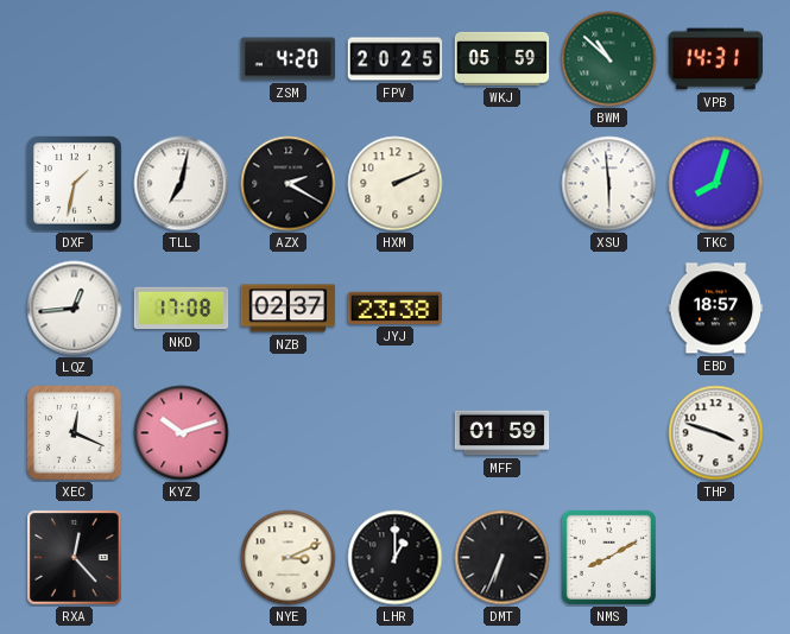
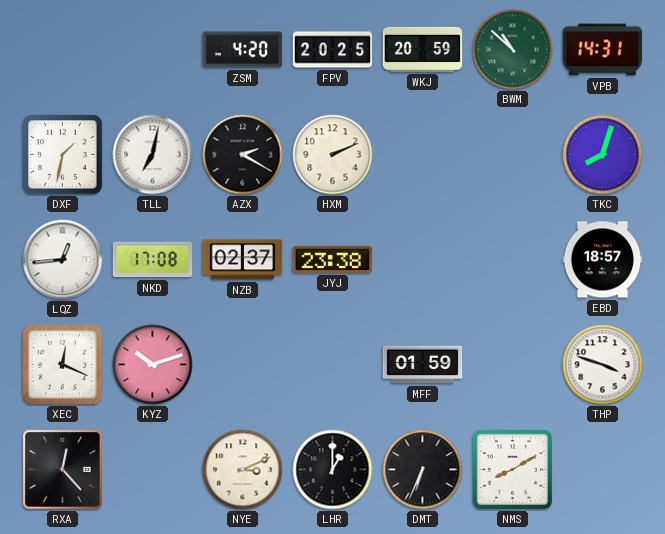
WKJ: 05:59 -> 20:59
XSU: 5:59 -> none
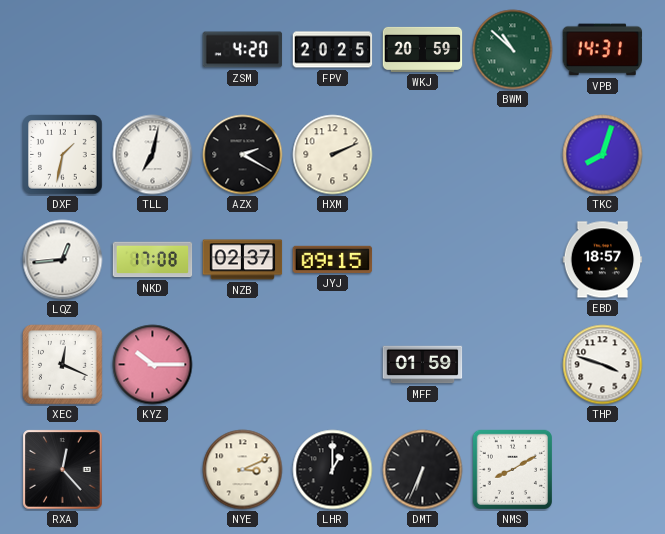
JYJ: 23:38 -> 09:15
KYZ: 10:12 -> 10:15
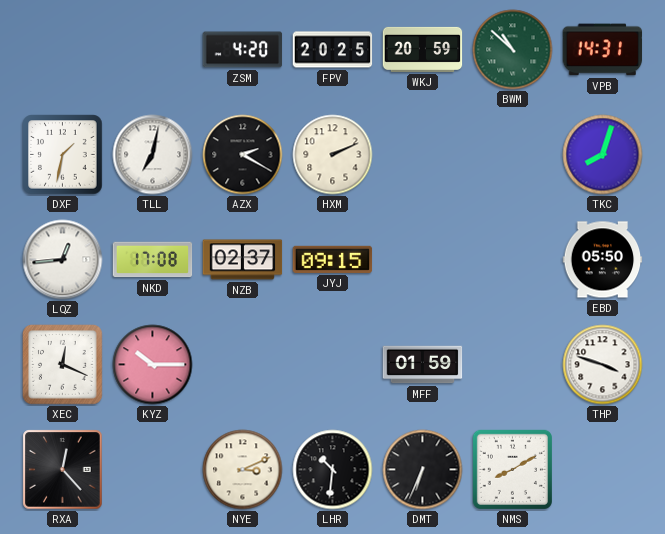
EBD: 18:57 -> 05:50
LHR: 1:00 -> 10:31
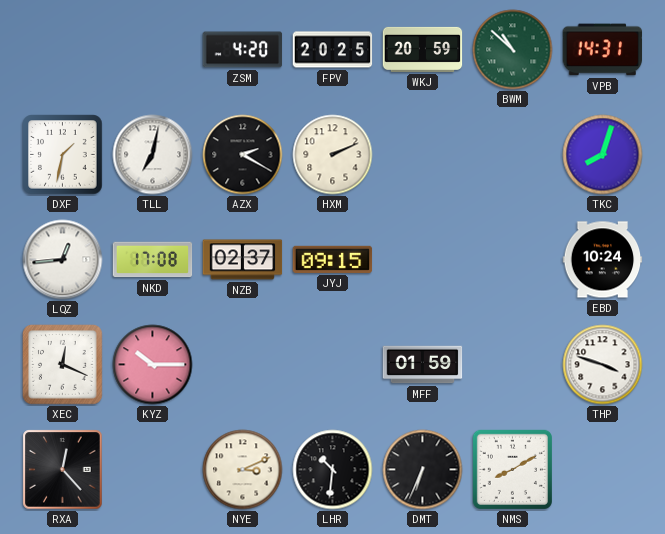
EBD: 05:50 -> 10:24
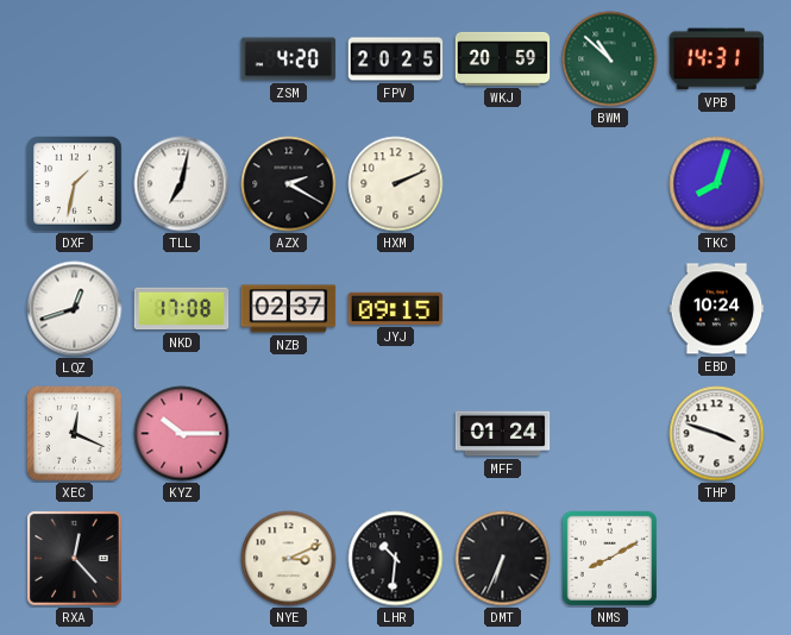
LQZ: 12:44 -> 12:42
MFF: 01:59 -> 01:24
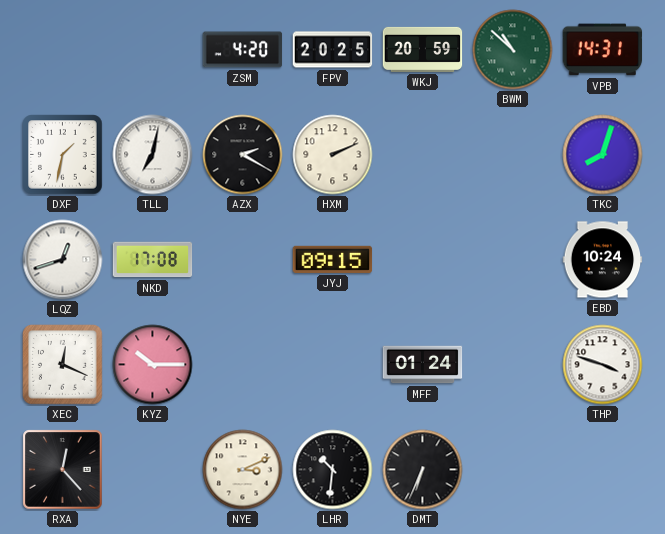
NZB: 02:37 -> none
NMS: 8:10 -> none
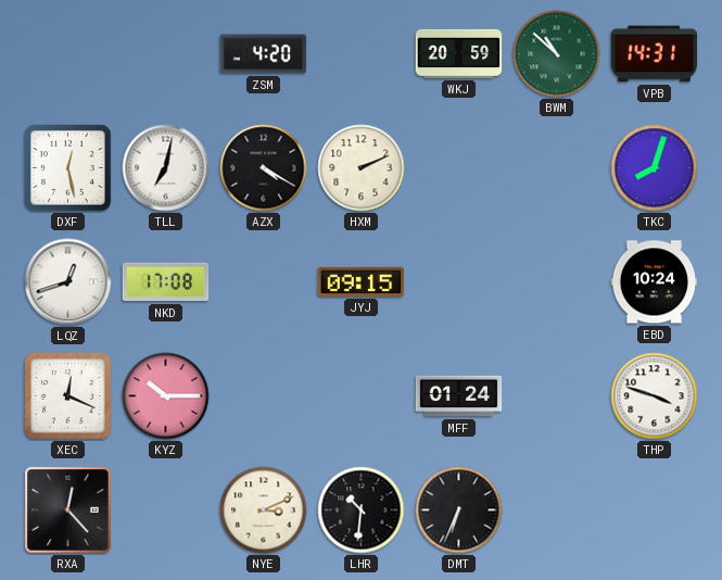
FPV: 20:25 -> none
DXF: 1:32 -> 12:28
AZX: 2:20 -> 4:20
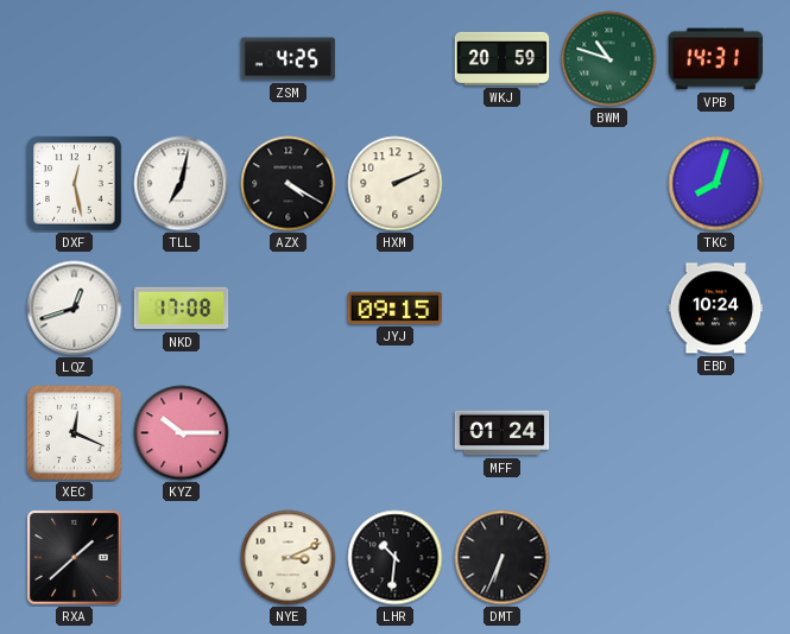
ZSM: 4:20 -> 4:25
BWM: 10:52 -> 10:48
THP: 3:48 -> none
RXA: 12:23 -> 1:38
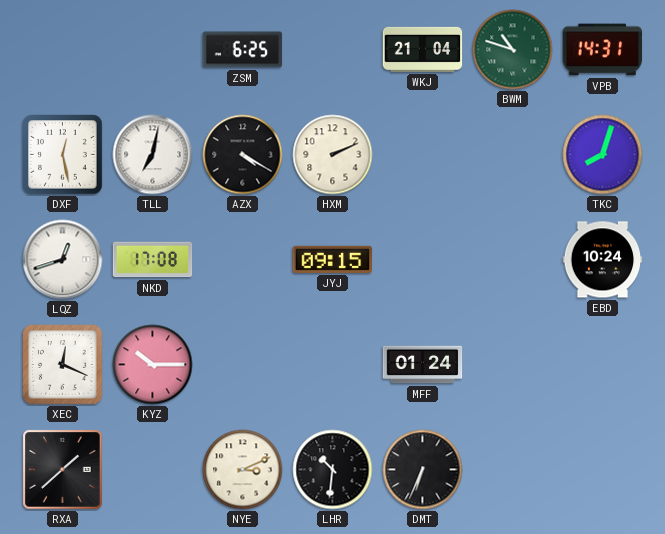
ZSM: 4:25 -> 6:25
WKJ: 20:59 -> 21:04
